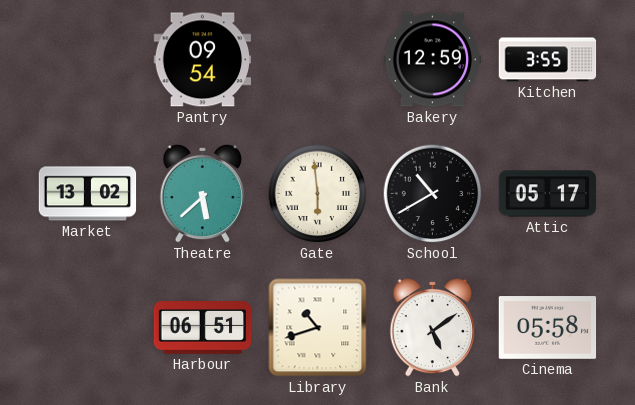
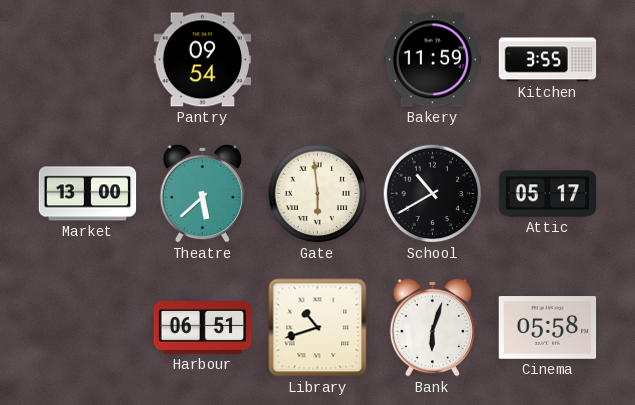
Bakery: 12:59 -> 11:59
Market: 13:02 -> 13:00
Bank: 5:09 -> 6:03
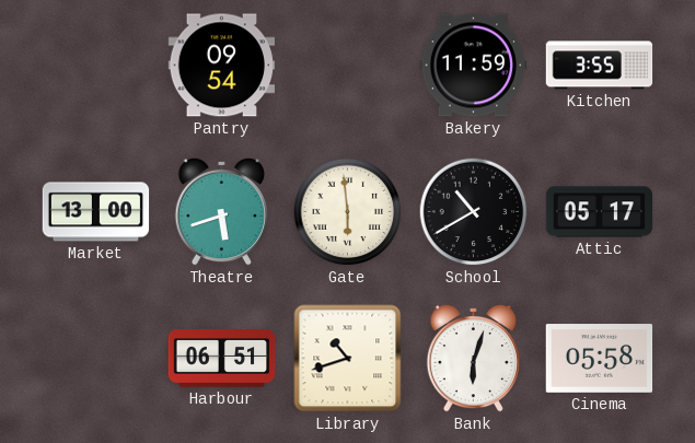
Theatre: 5:38 -> 5:42
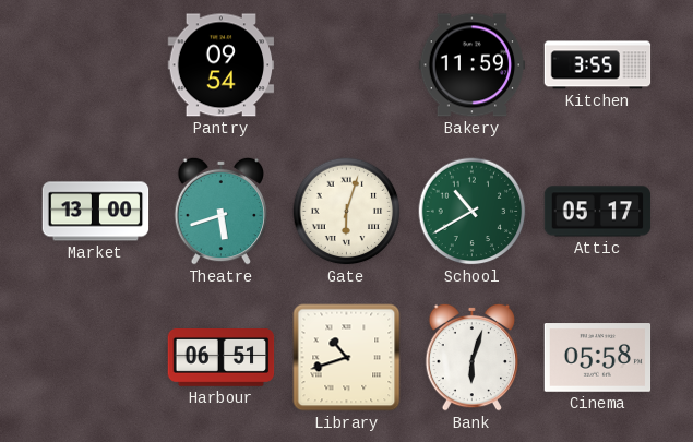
Gate: 5:59 -> 6:03
School dial: black -> green
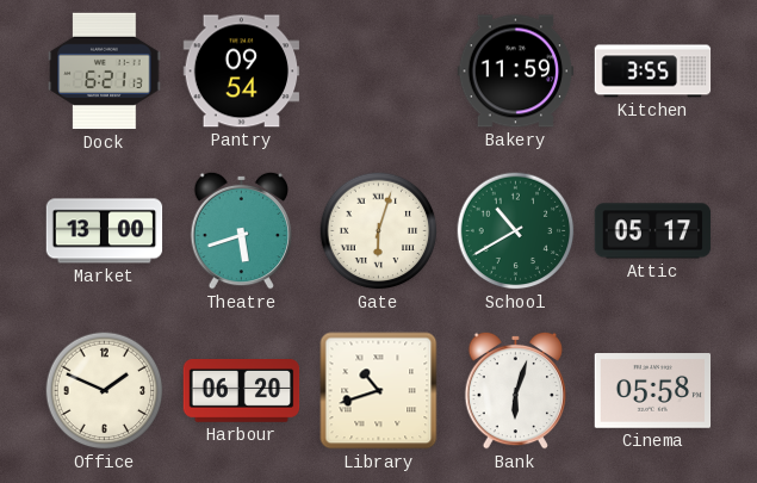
Dock: none -> 6:21
Office: none -> 1:49
Harbour: 06:51 -> 06:20
